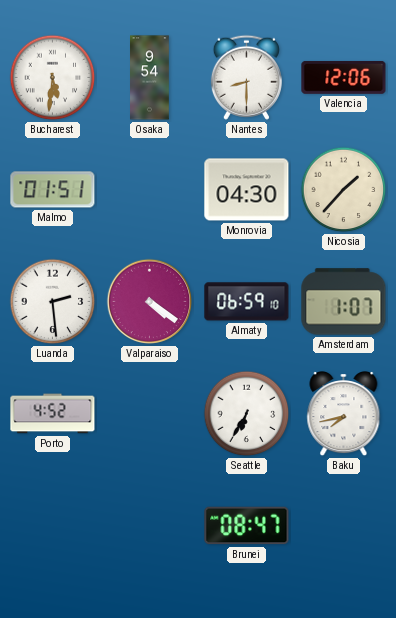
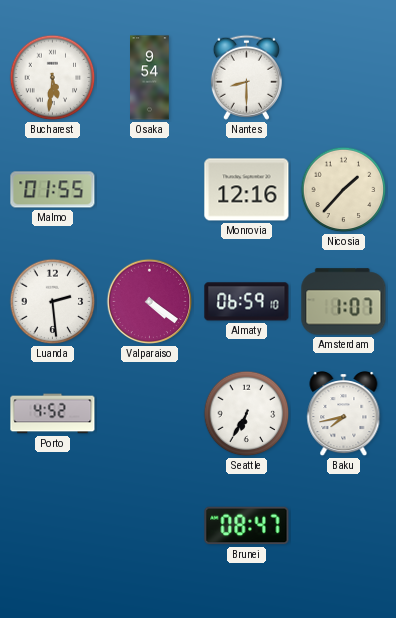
Valencia: 12:06 -> none
Malmo: 01:51 -> 01:55
Monrovia: 04:30 -> 12:16
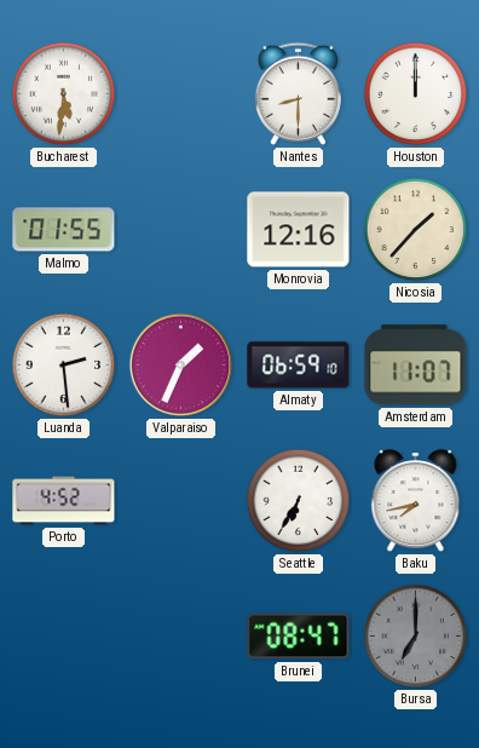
Osaka: 9:54 -> none
Houston: none -> 12:00
Valparaiso: 4:21 -> 1:34
Amsterdam: 1:07 -> 11:07
Bursa: none -> 7:00
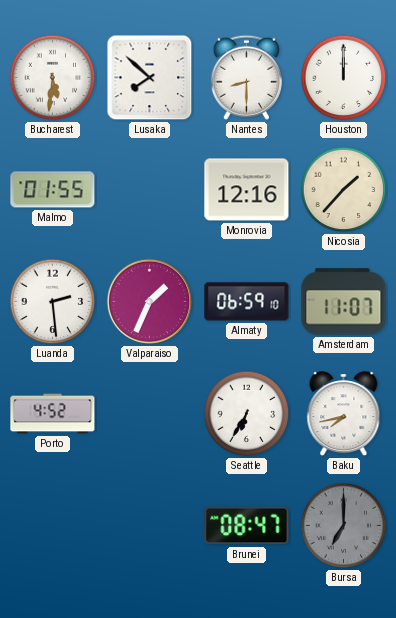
Lusaka: none -> 7:52
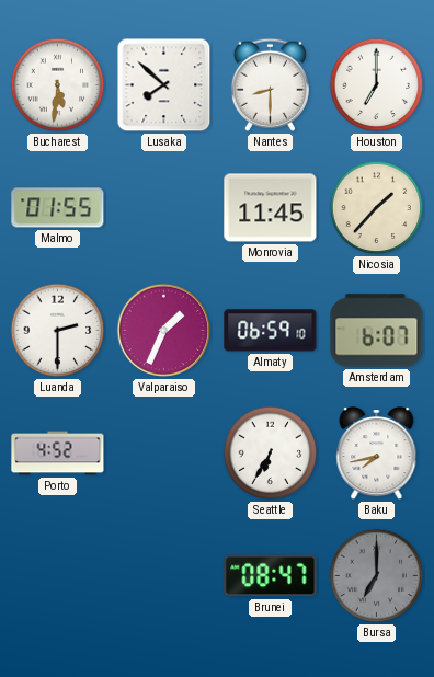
Houston: 12:00 -> 7:00
Monrovia: 12:16 -> 11:45
Luanda: 2:29 -> 2:30
Amsterdam: 11:07 -> 6:07
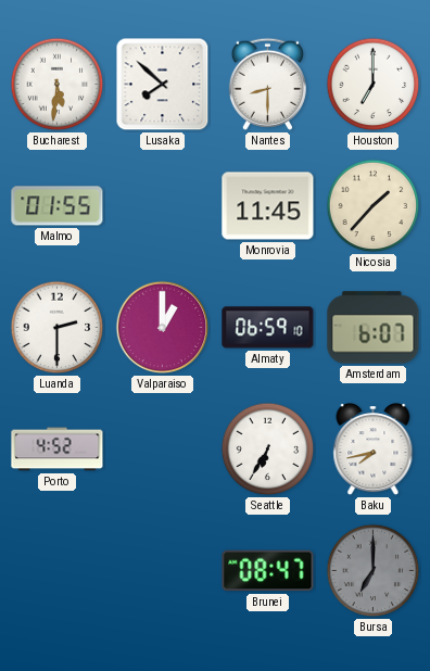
Valparaiso: 1:34 -> 1:00
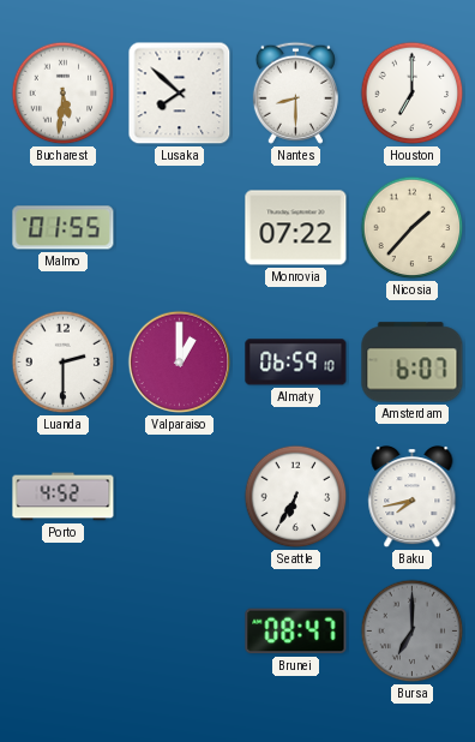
Monrovia: 11:45 -> 07:22
